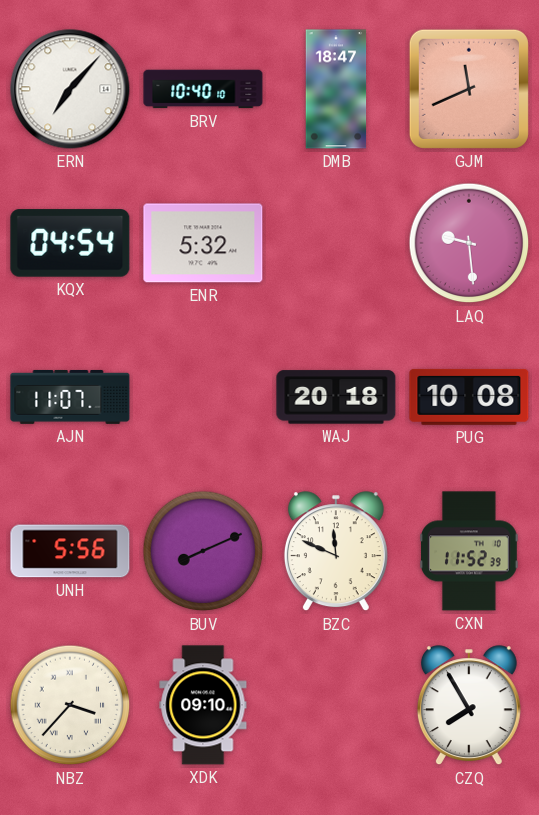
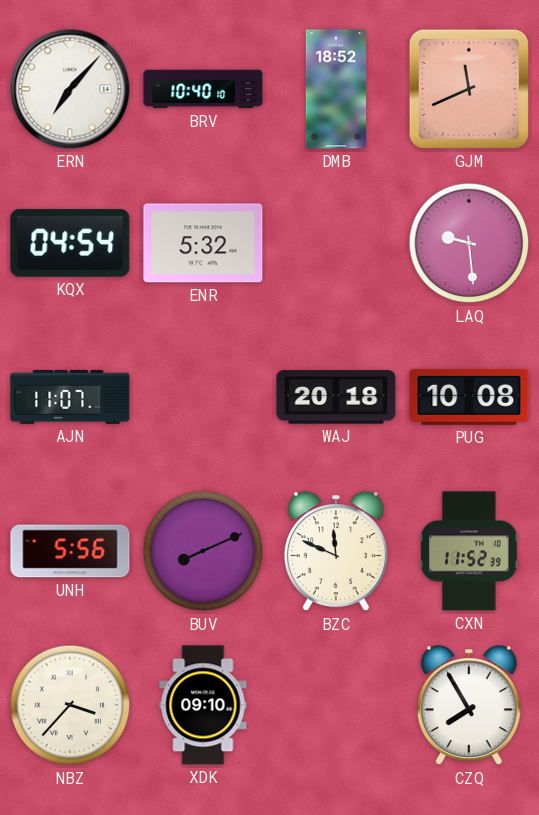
DMB: 18:47 -> 18:52
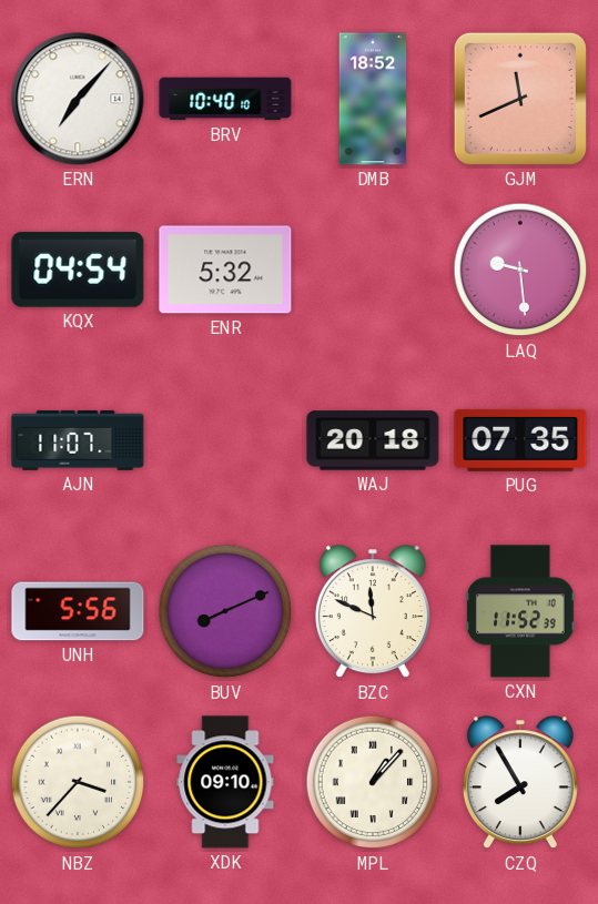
PUG: 10:08 -> 07:35
MPL: none -> 1:07
